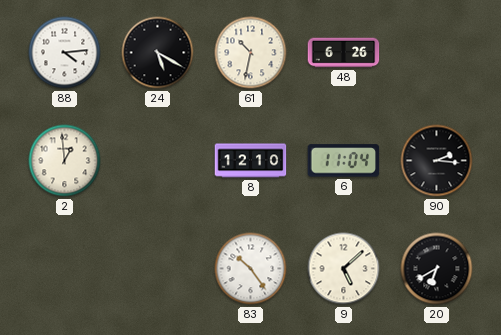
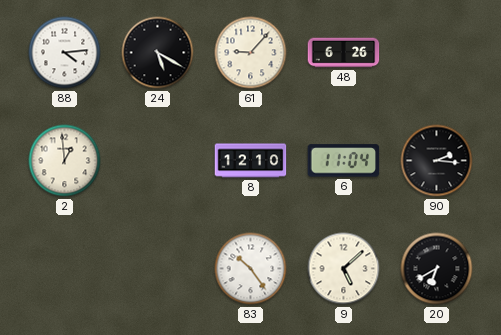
61: 10:32 -> 9:07
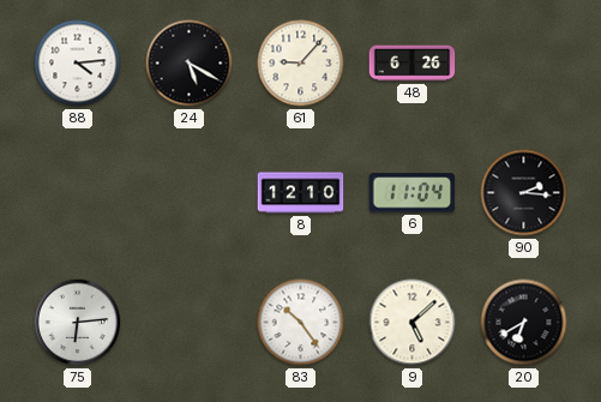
2: 12:59 -> none
75: none -> 6:14
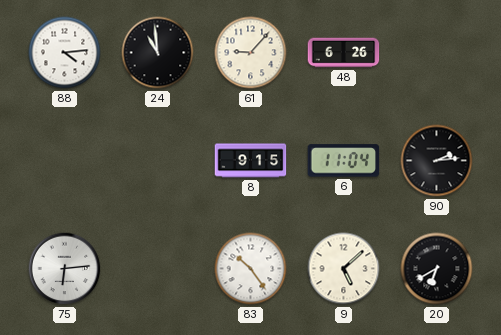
24: 5:20 -> 10:59
8: 12:10 -> 9:15
90: 2:16 -> 2:14
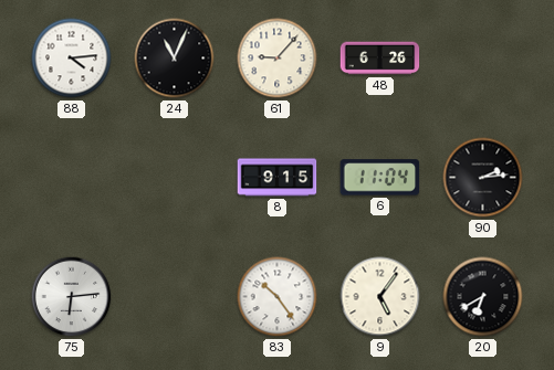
24: 10:59 -> 11:04
9: 5:08 -> 5:06
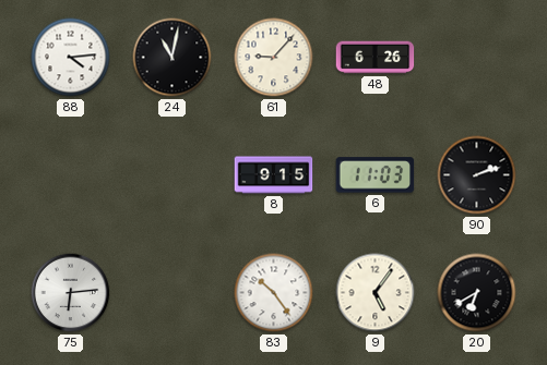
24: 11:04 -> 11:02
6: 11:04 -> 11:03
90: 2:14 -> 2:12
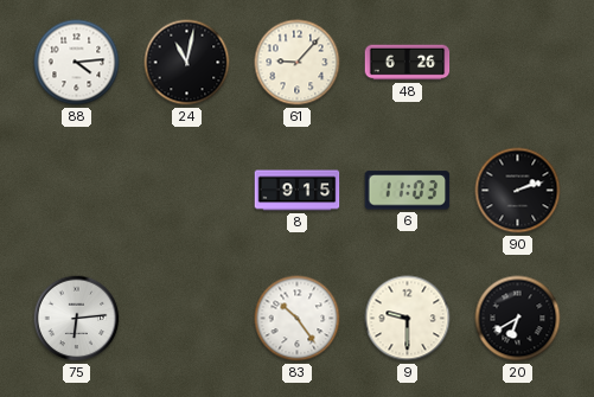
9: 5:06 -> 9:30
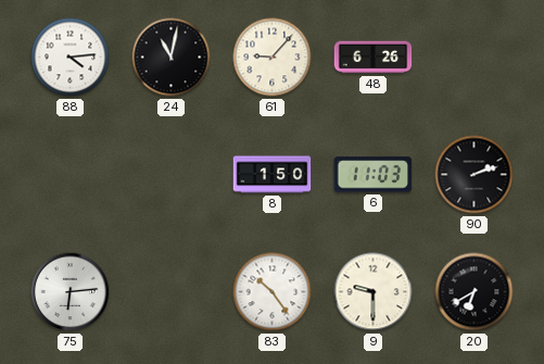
8: 9:15 -> 1:50
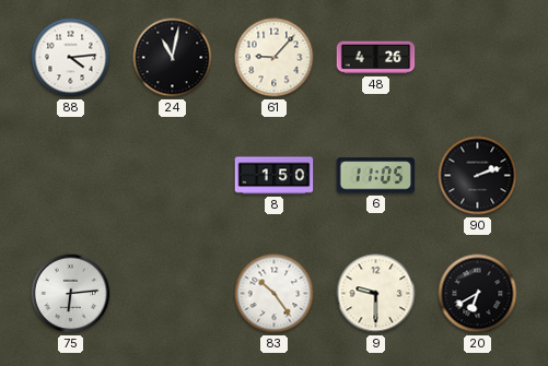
48: 6:26 -> 4:26
6: 11:03 -> 11:05
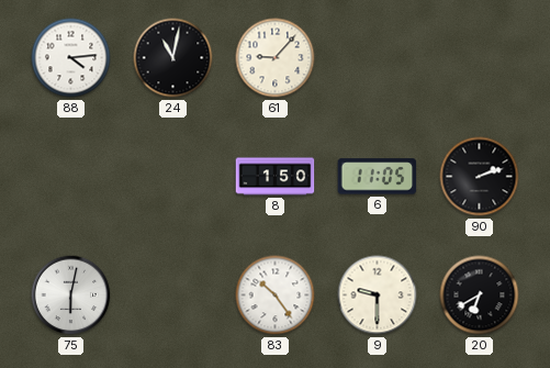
48: 4:26 -> none
75: 6:14 -> 6:02
